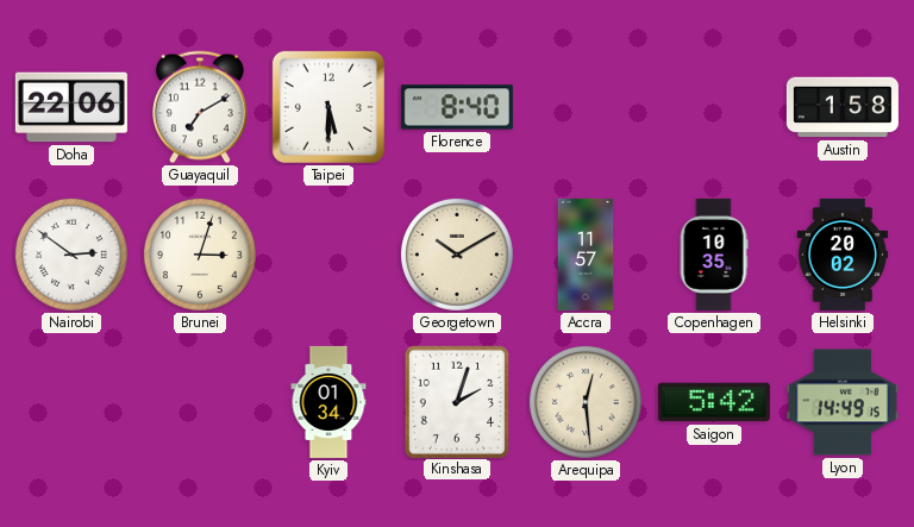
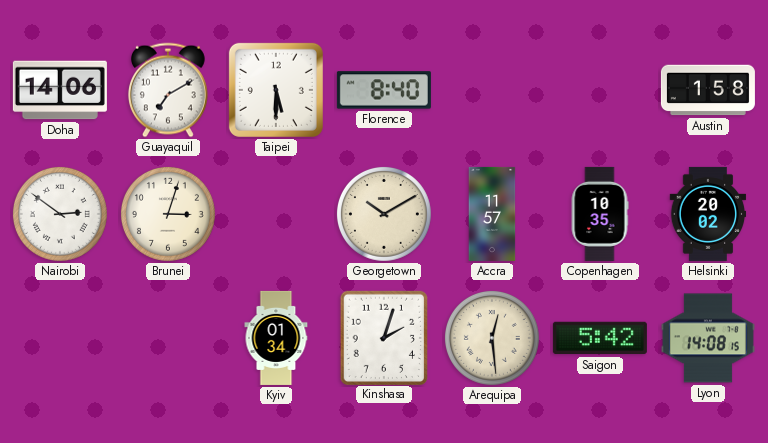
Doha: 22:06 -> 14:06
Lyon: 14:49 -> 14:08
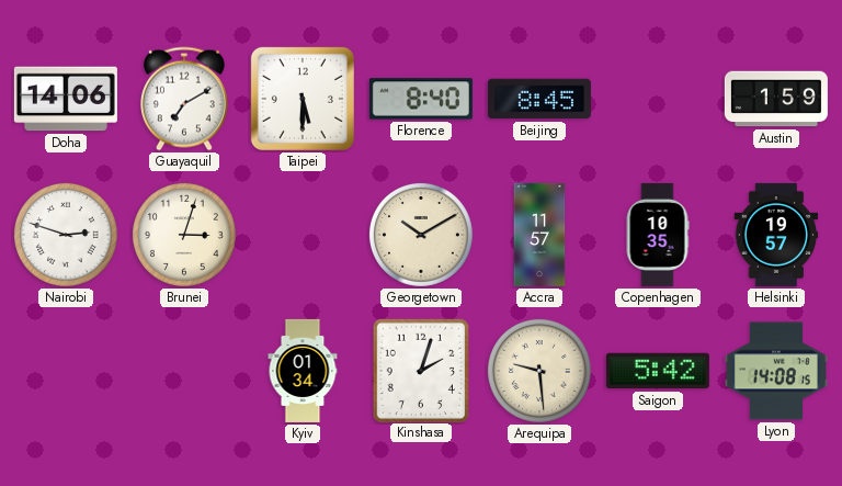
Beijing: none -> 8:45
Austin: 1:58 -> 1:59
Nairobi: 2:51 -> 2:48
Helsinki: 20:02 -> 19:57
Arequipa: 12:29 -> 9:29
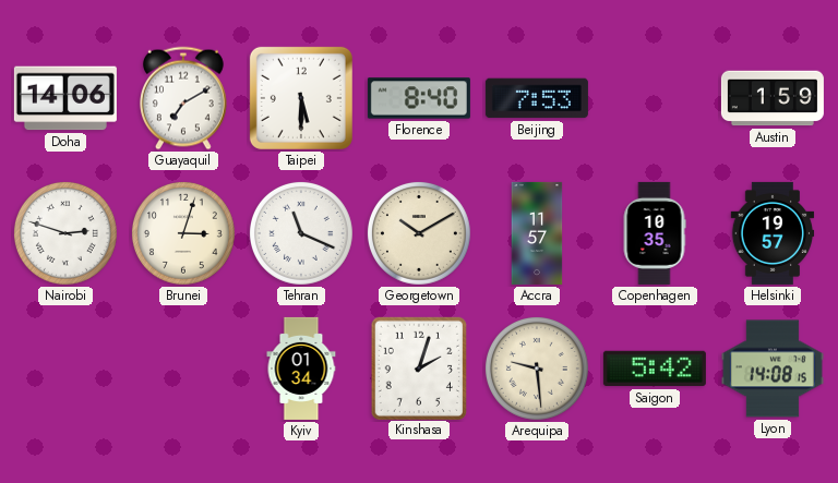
Beijing: 8:45 -> 7:53
Tehran: none -> 11:19
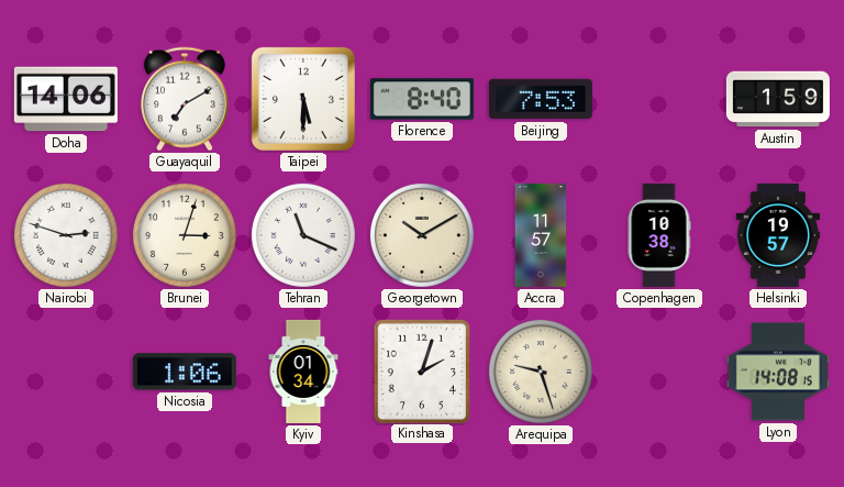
Copenhagen: 10:35 -> 10:38
Nicosia: none -> 1:06
Arequipa: 9:29 -> 9:27
Saigon: 5:42 -> none
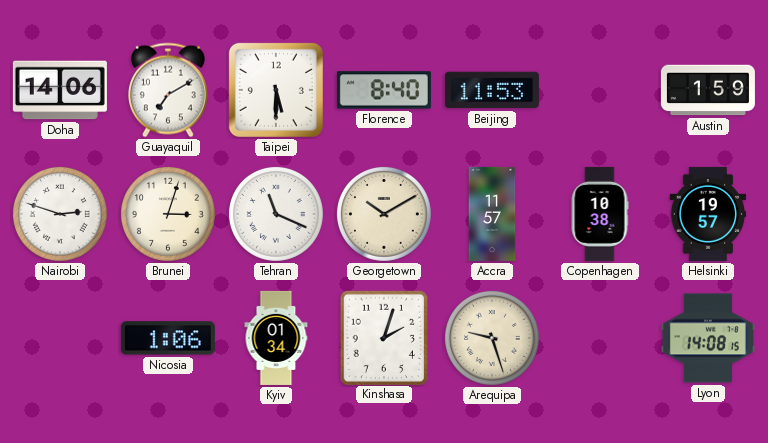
Beijing: 7:53 -> 11:53
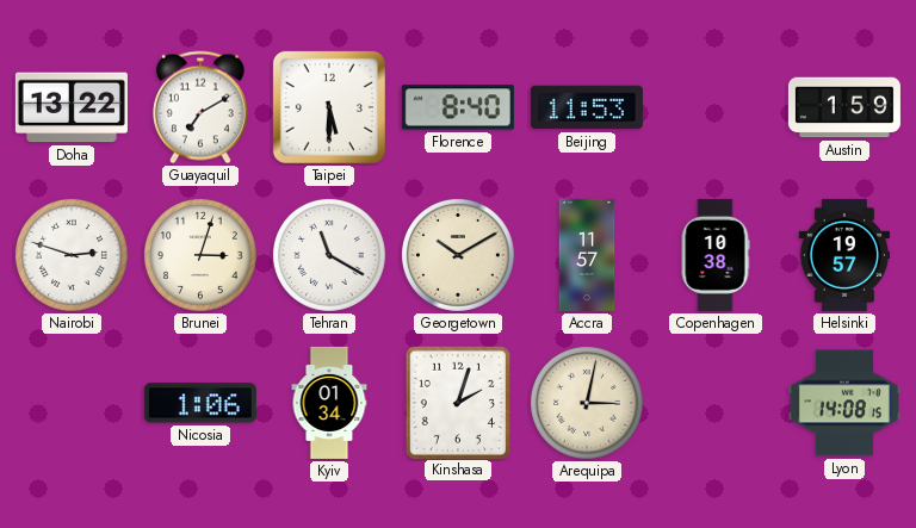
Doha: 14:06 -> 13:22
Tehran: 11:19 -> 11:20
Arequipa: 9:27 -> 3:02
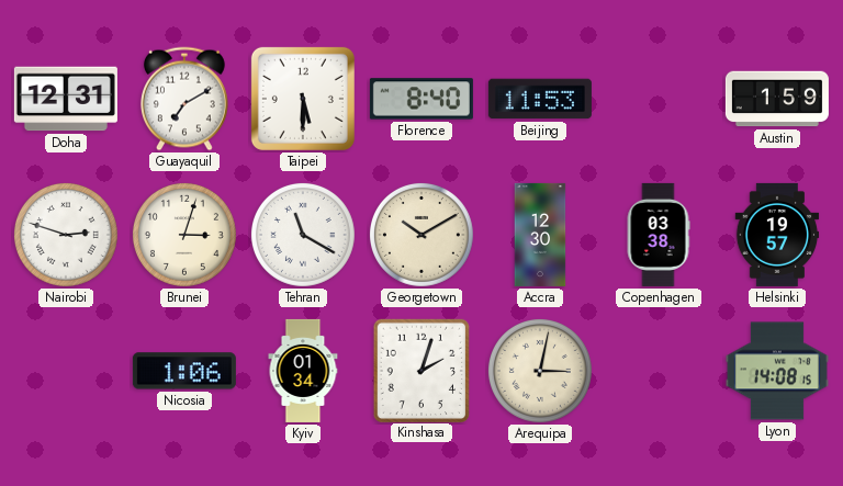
Doha: 13:22 -> 12:31
Accra: 11:57 -> 12:30
Copenhagen: 10:38 -> 03:38
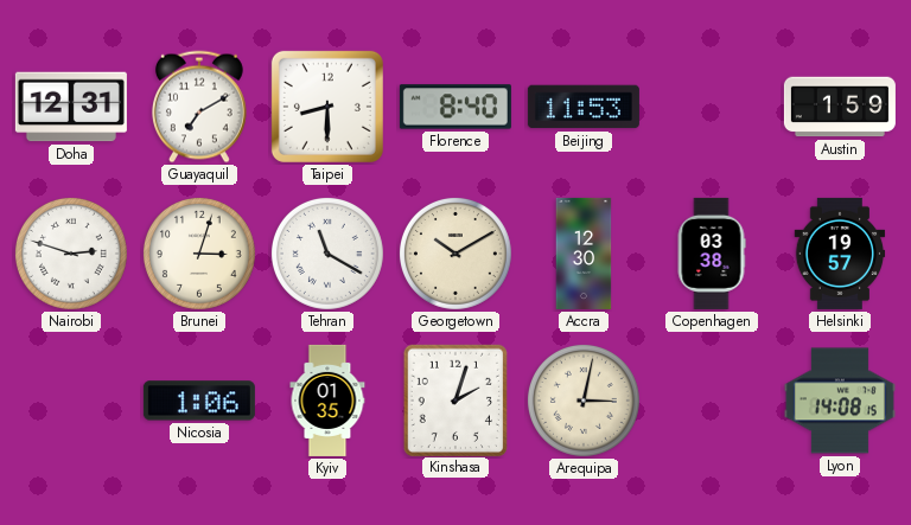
Taipei: 5:30 -> 8:30
Kyiv: 01:34 -> 01:35
